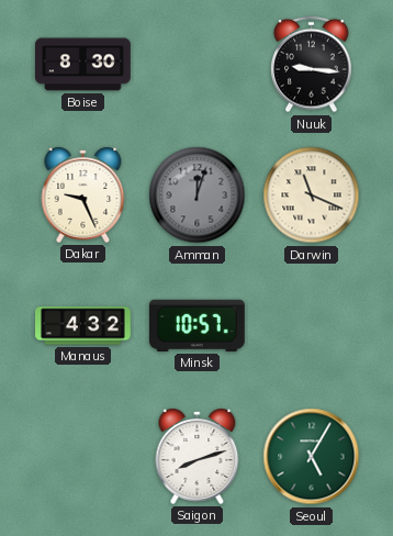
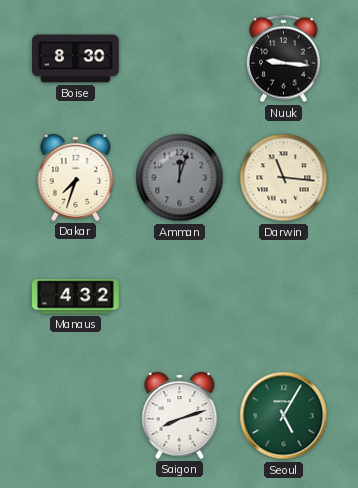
Dakar: 9:26 -> 7:33
Darwin: 11:19 -> 11:16
Minsk: 10:57 -> none
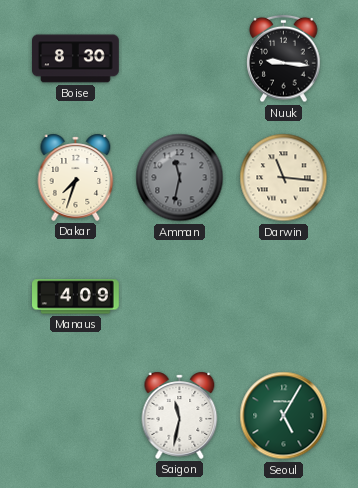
Amman: 12:03 -> 11:32
Manaus: 4:32 -> 4:09
Saigon: 8:12 -> 11:32
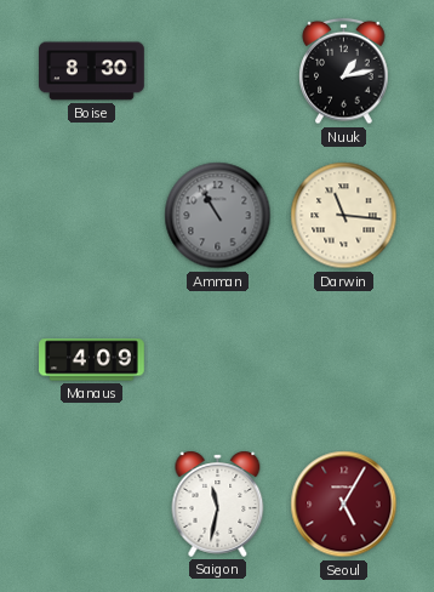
Nuuk: 9:16 -> 1:13
Dakar: 7:33 -> none
Amman: 11:32 -> 10:55
Seoul dial: green -> burgundy
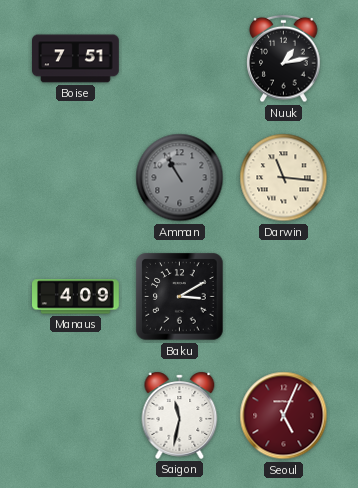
Boise: 8:30 -> 7:51
Baku: none -> 3:10
Seoul: 5:05 -> 5:04
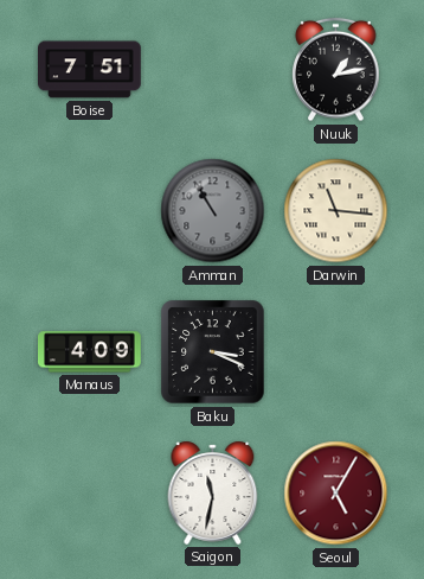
Baku: 3:10 -> 3:19
Seoul: 5:04 -> 5:05
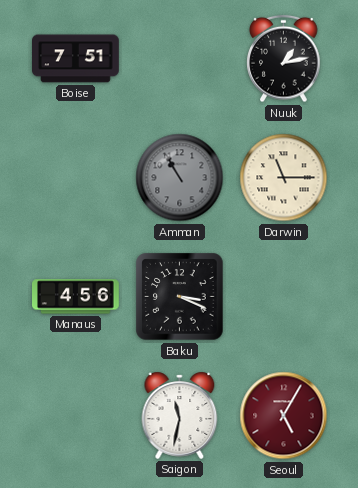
Darwin: 11:16 -> 11:15
Manaus: 4:09 -> 4:56
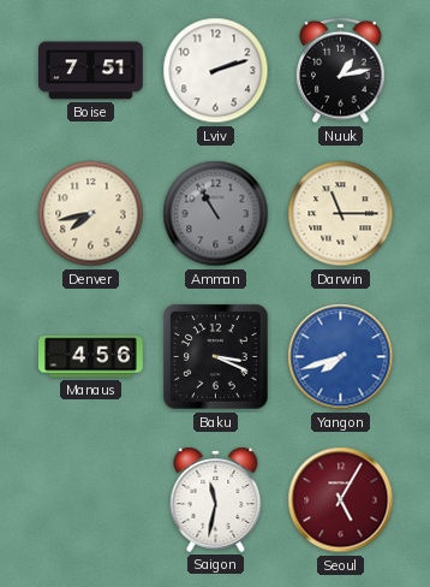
Lviv: none -> 2:12
Denver: none -> 7:43
Yangon: none -> 7:42
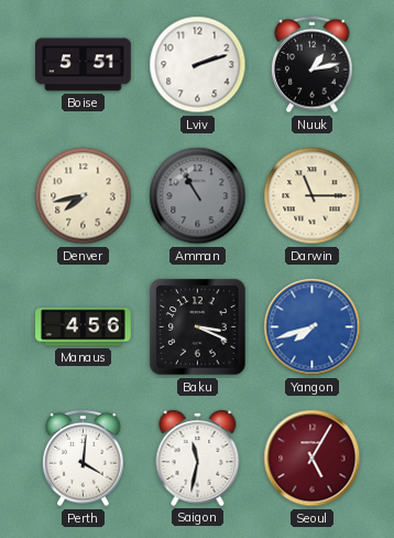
Boise: 7:51 -> 5:51
Perth: none -> 4:01
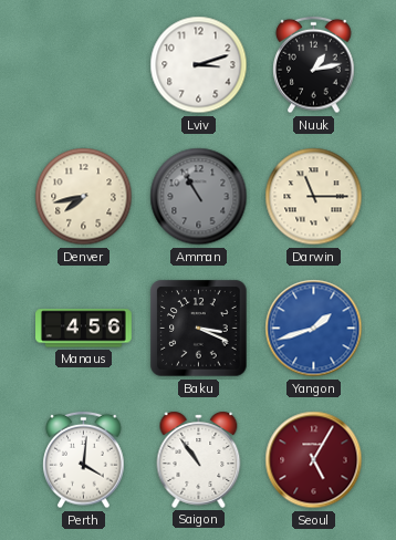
Boise: 5:51 -> none
Lviv: 2:12 -> 3:12
Yangon: 7:42 -> 1:42
Saigon: 11:32 -> 10:54
